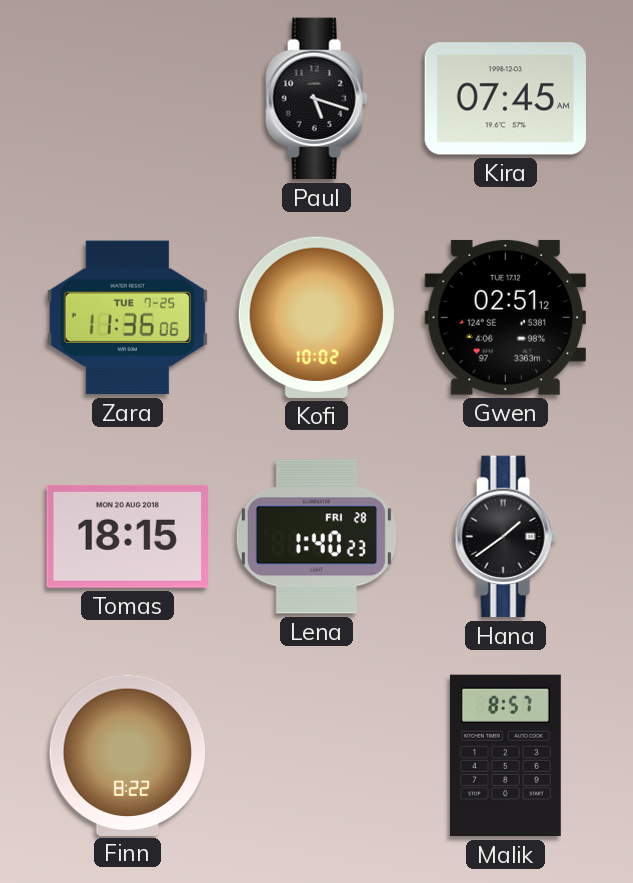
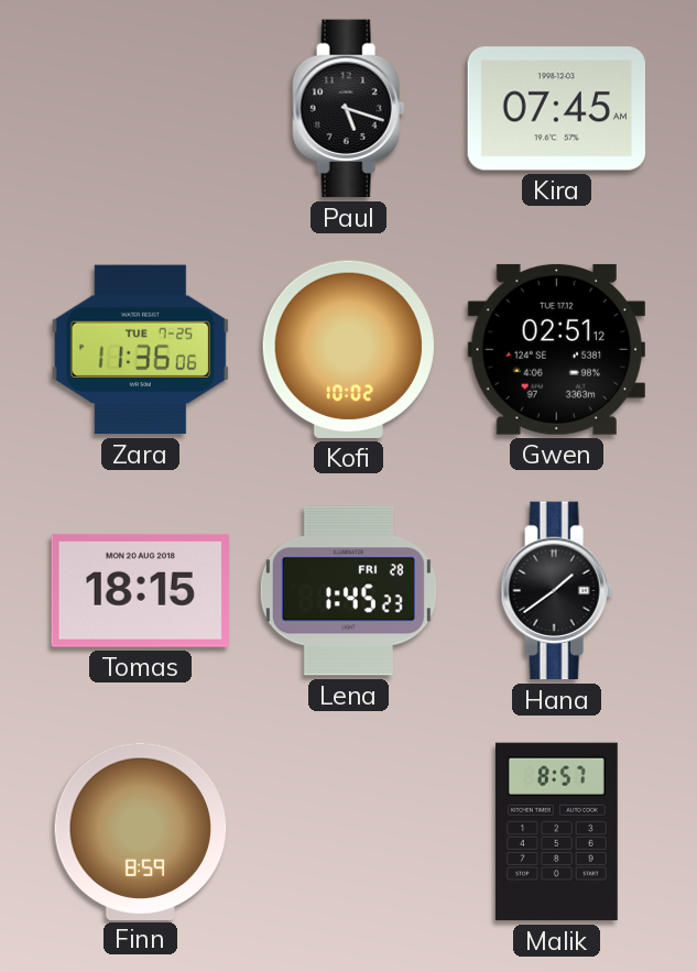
Lena: 1:40 -> 1:45
Finn: 8:22 -> 8:59
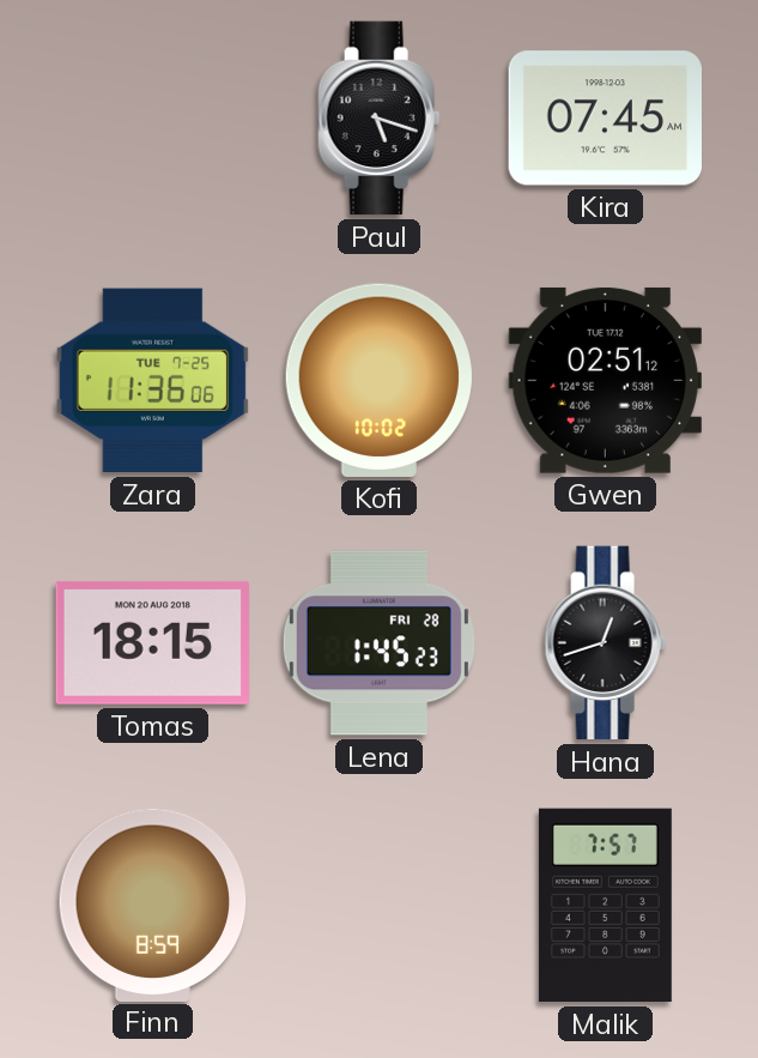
Hana: 1:39 -> 12:42
Malik: 8:57 -> 7:57
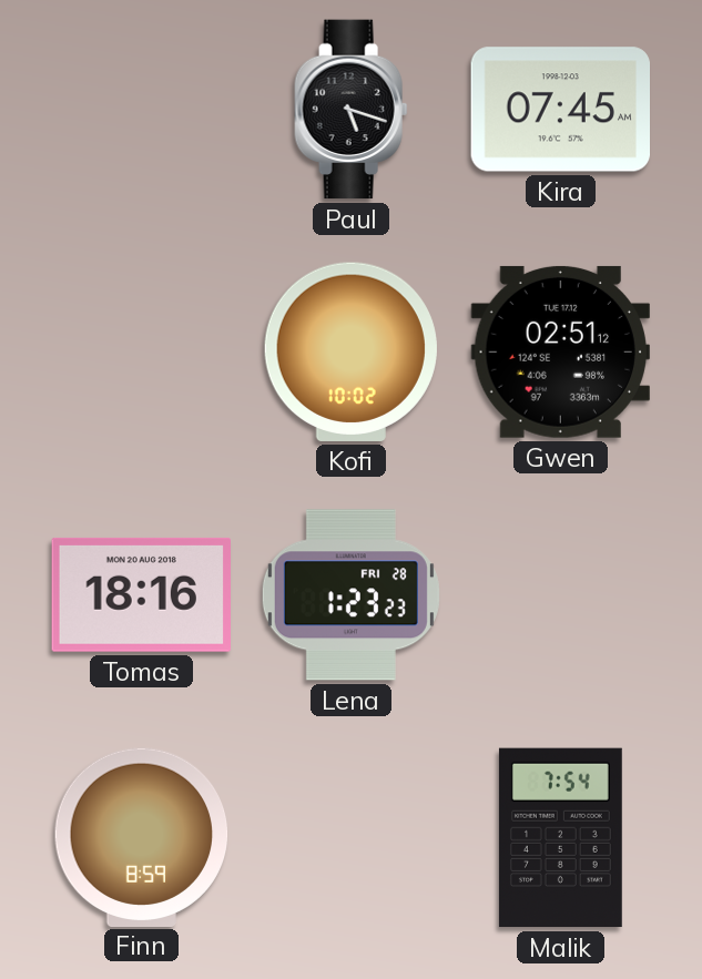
Zara: 11:36 -> none
Tomas: 18:15 -> 18:16
Lena: 1:45 -> 1:23
Hana: 12:42 -> none
Malik: 7:57 -> 7:54
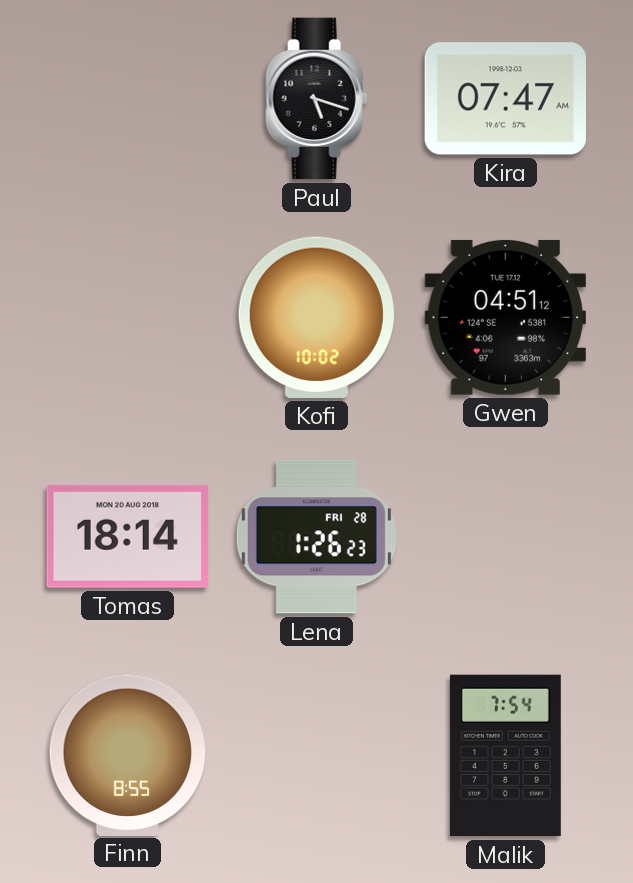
Kira: 07:45 -> 07:47
Gwen: 02:51 -> 04:51
Tomas: 18:16 -> 18:14
Lena: 1:23 -> 1:26
Finn: 8:59 -> 8:55
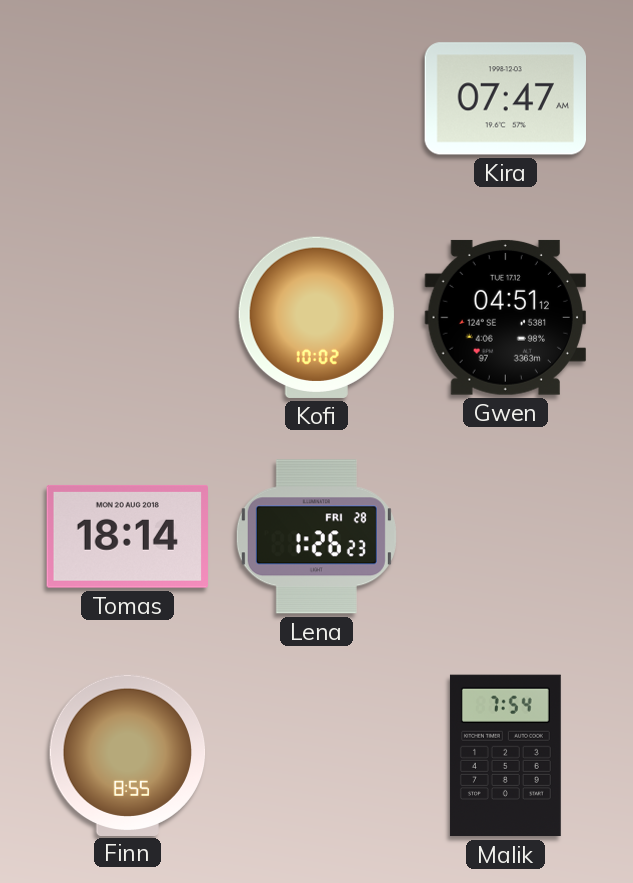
Paul: 5:18 -> none
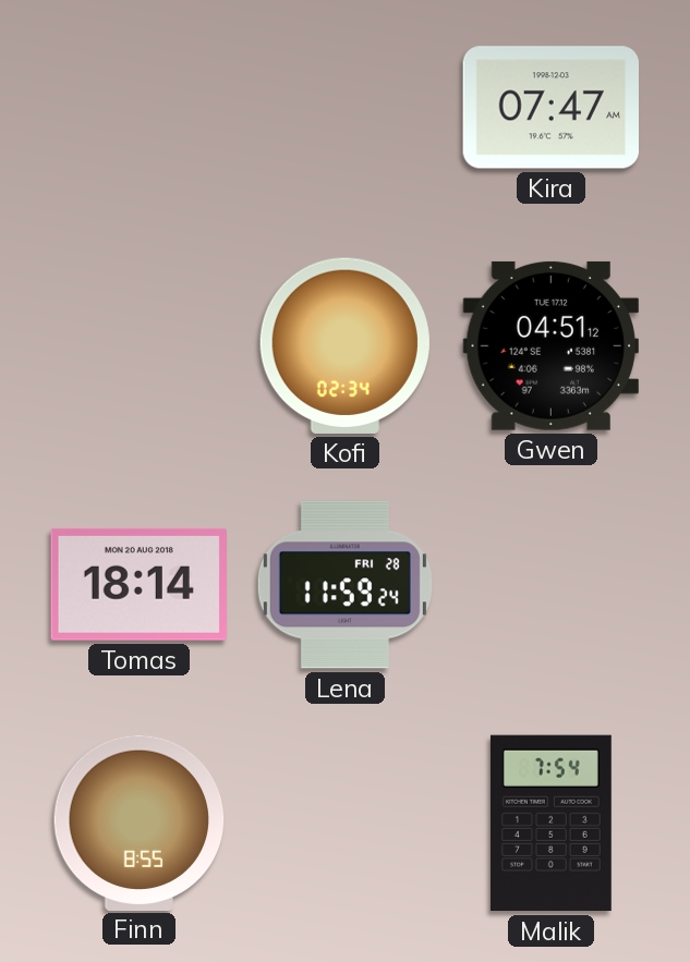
Kofi: 10:02 -> 02:34
Lena: 1:26 -> 11:59
